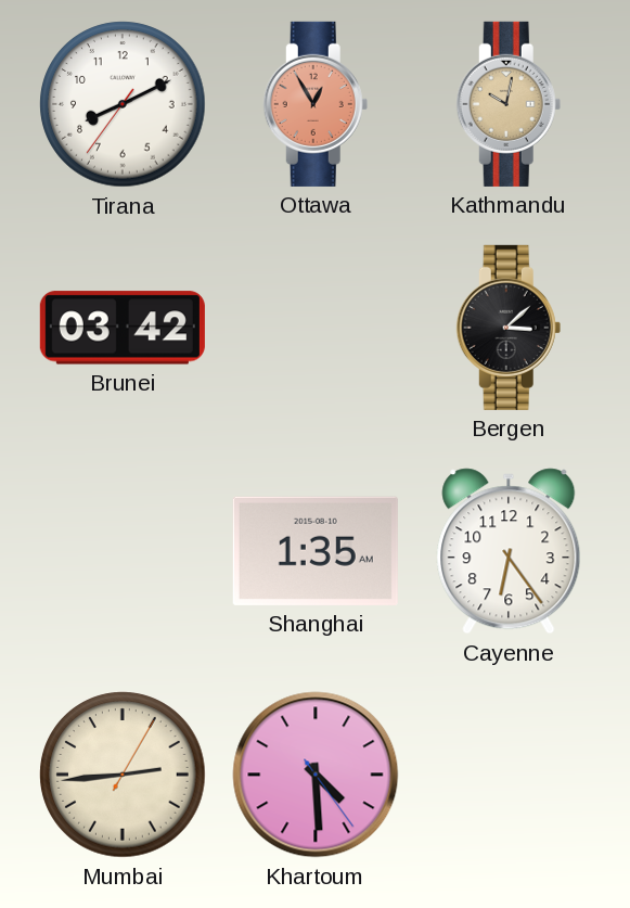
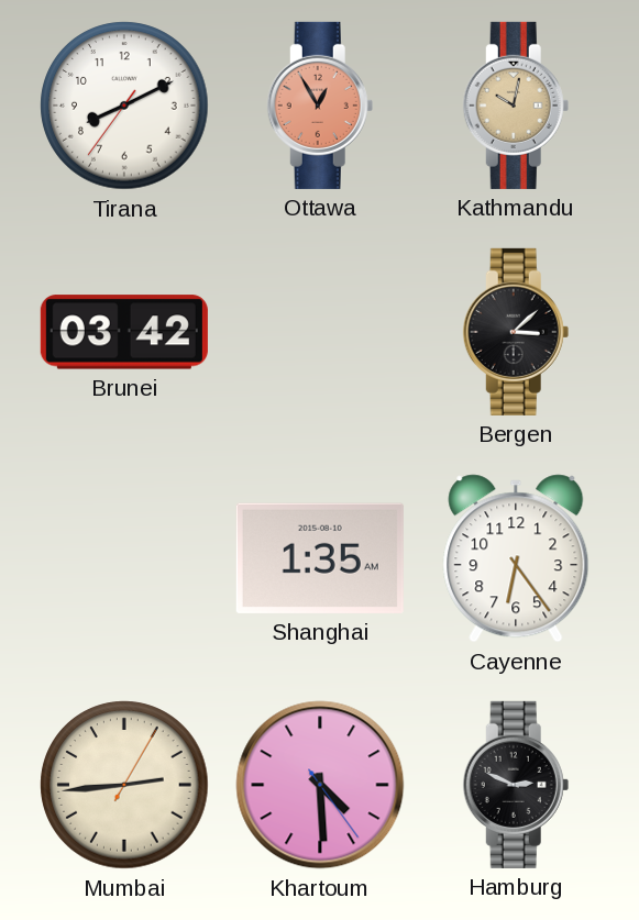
Hamburg: none -> 2:49
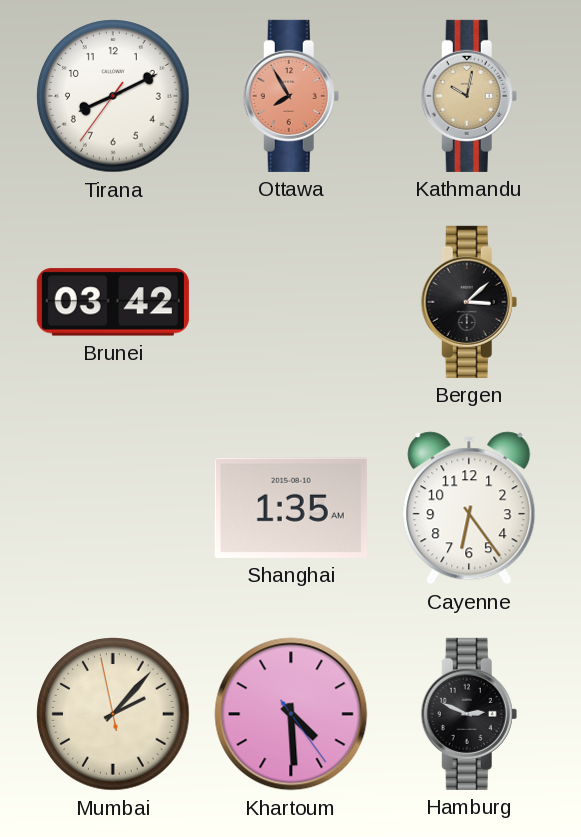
Ottawa: 12:55 -> 7:55
Mumbai: 2:44 -> 2:06
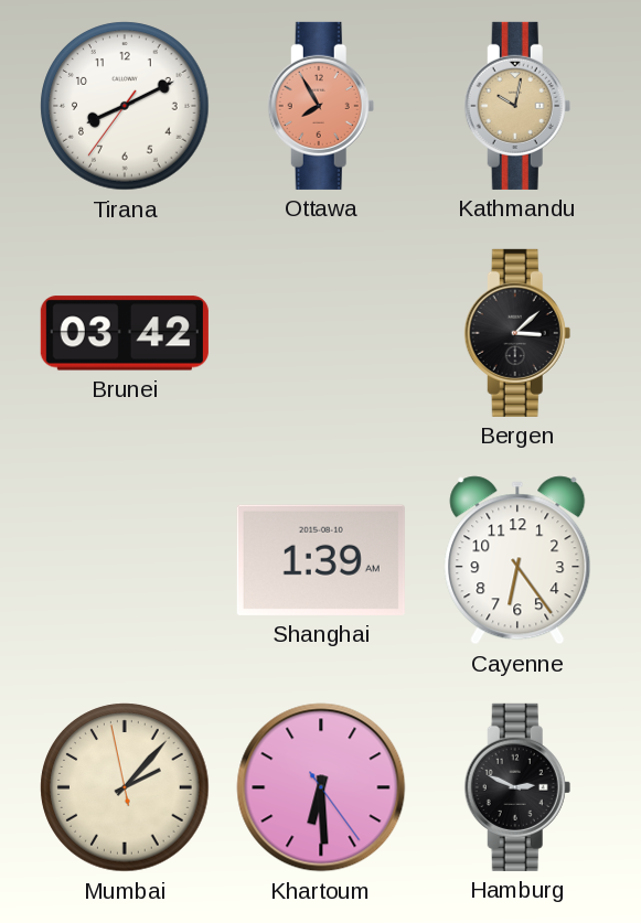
Shanghai: 1:35 -> 1:39
Khartoum: 4:29 -> 6:29
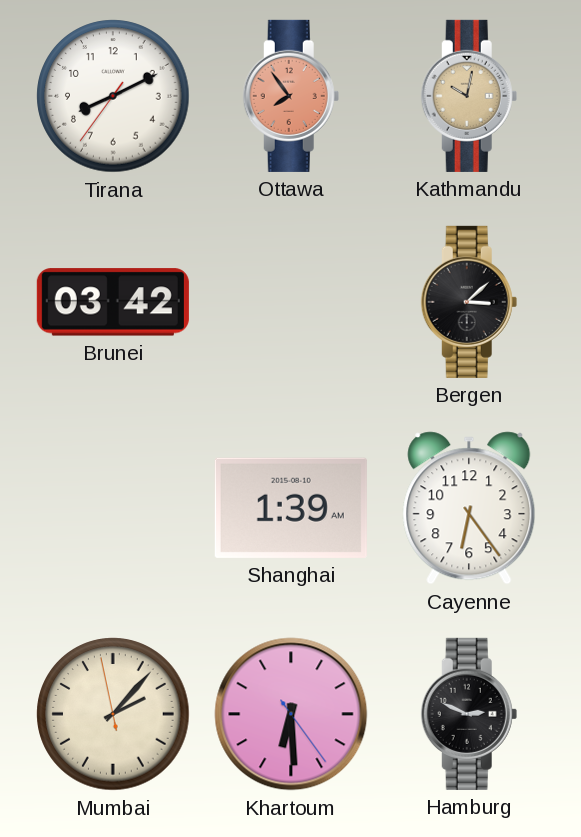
Ottawa: 7:55 -> 7:54
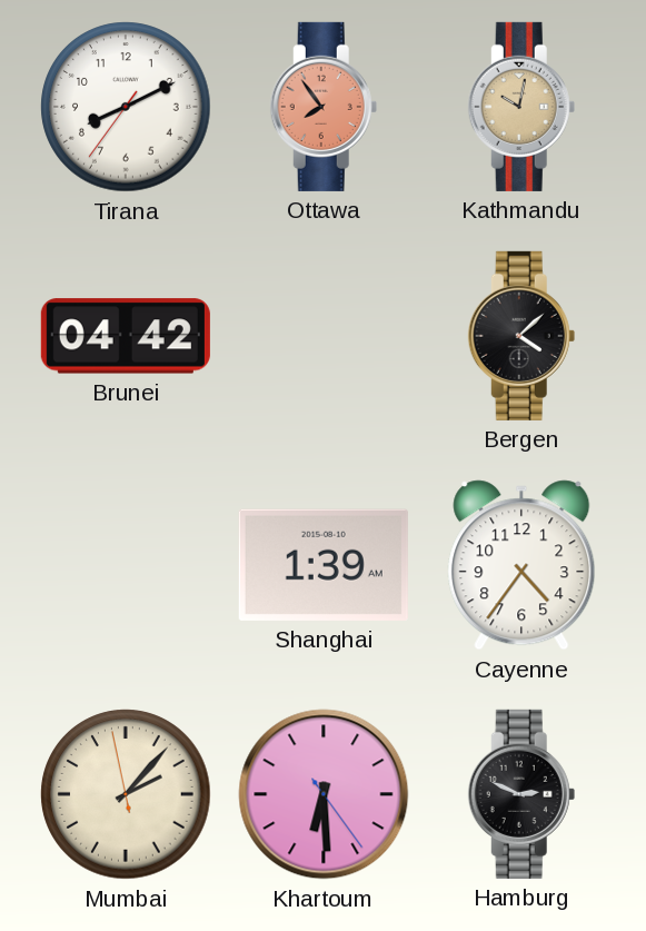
Brunei: 03:42 -> 04:42
Bergen: 3:08 -> 4:08
Cayenne: 6:24 -> 4:36
